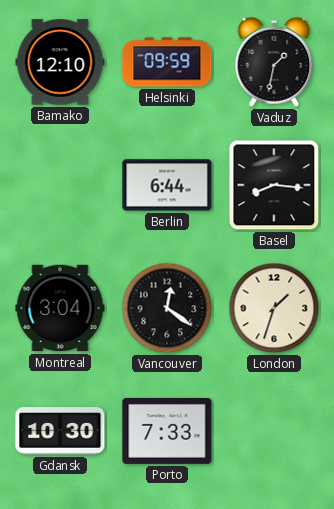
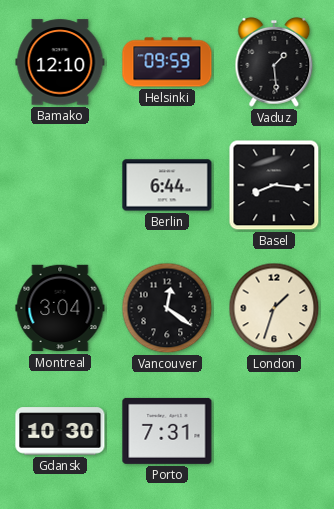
Vaduz: 1:32 -> 1:29
Porto: 7:33 -> 7:31
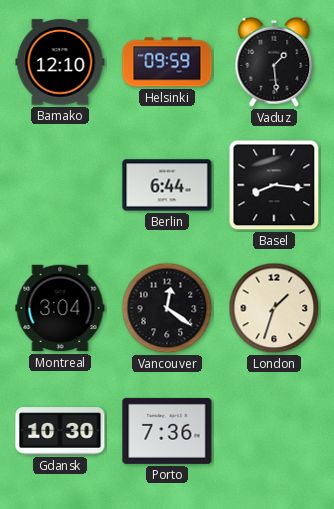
Porto: 7:31 -> 7:36
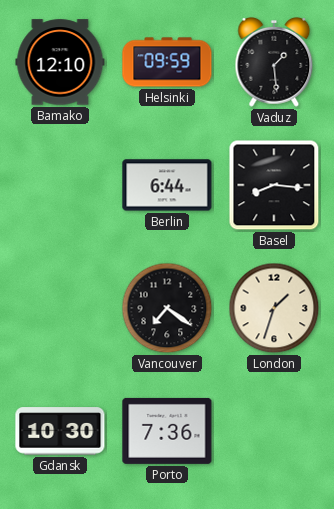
Montreal: 3:04 -> none
Vancouver: 12:21 -> 7:21
